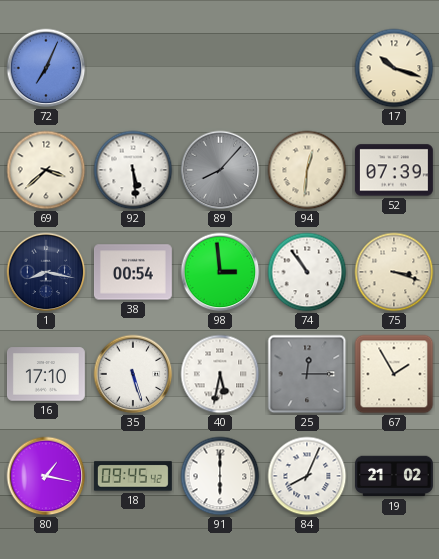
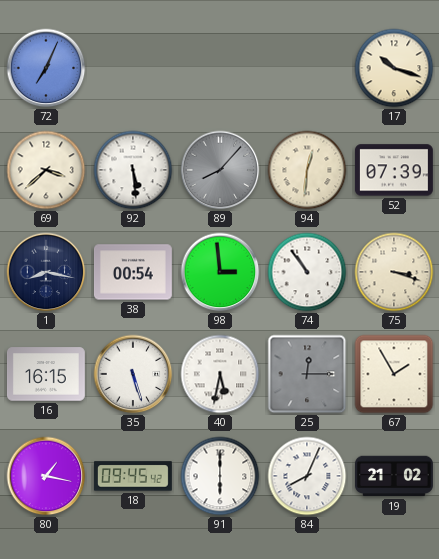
16: 17:10 -> 16:15
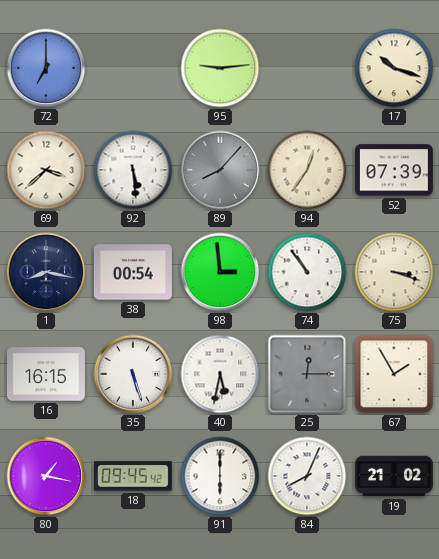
72: 7:04 -> 7:00
95: none -> 9:14
94: 12:31 -> 12:36
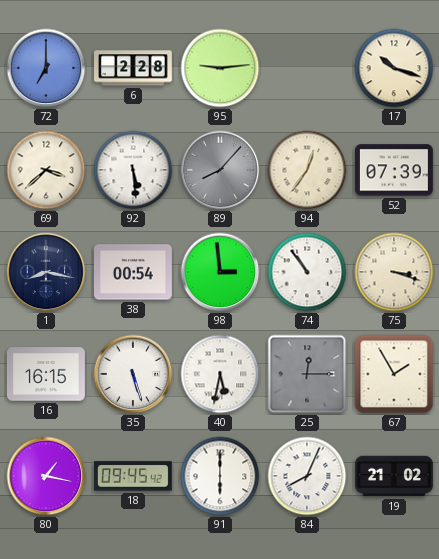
6: none -> 2:28
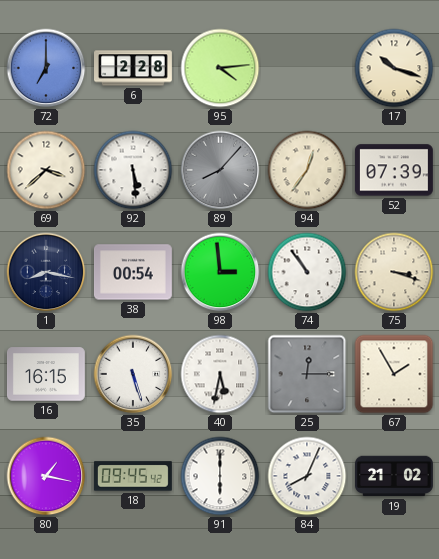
95: 9:14 -> 4:14
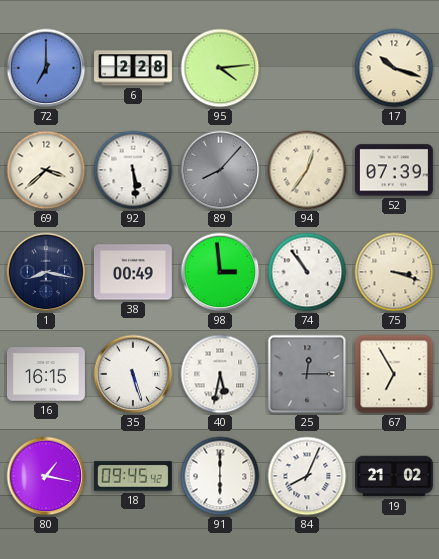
38: 00:54 -> 00:49
67: 1:55 -> 6:55
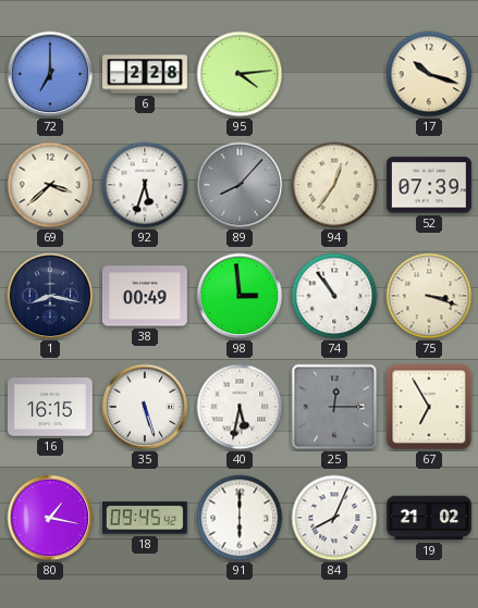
92: 5:29 -> 5:33
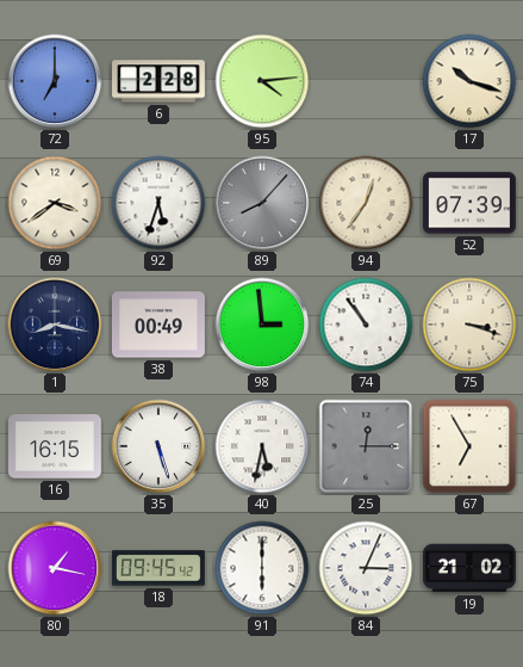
69: 3:38 -> 3:39
84: 8:04 -> 3:04
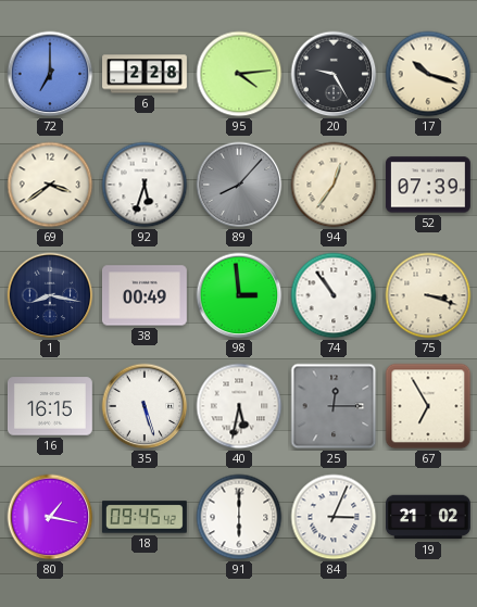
20: none -> 9:25
